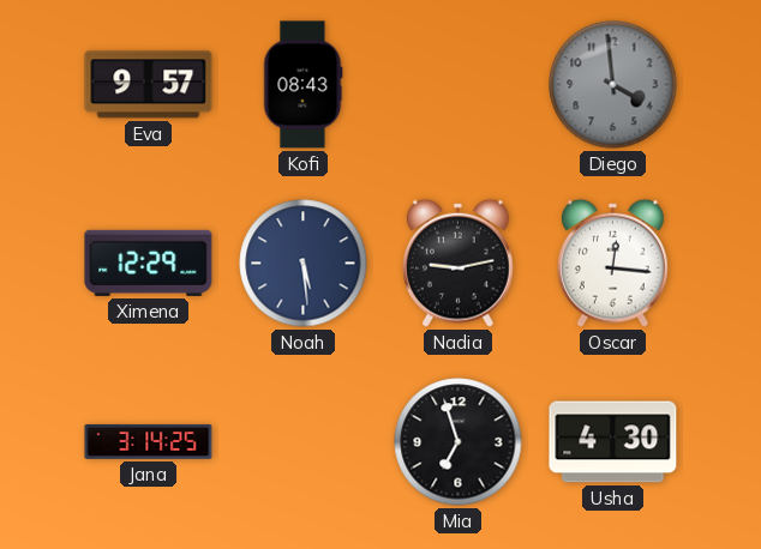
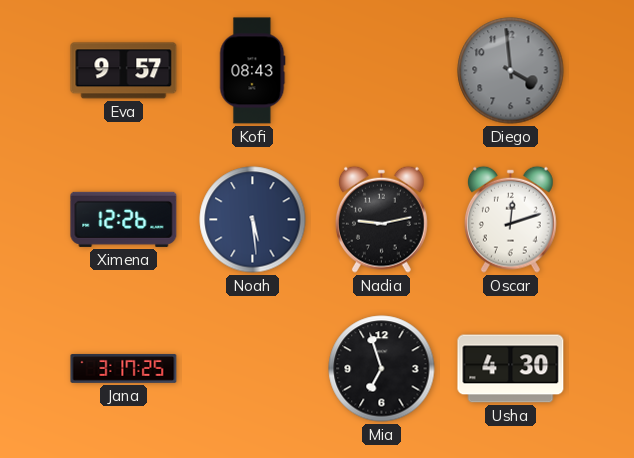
Ximena: 12:29 -> 12:26
Oscar: 12:16 -> 12:12
Jana: 3:14 -> 3:17
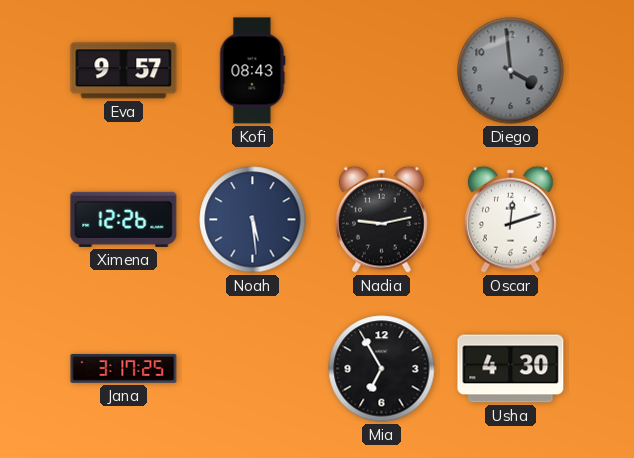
Mia: 6:57 -> 6:55
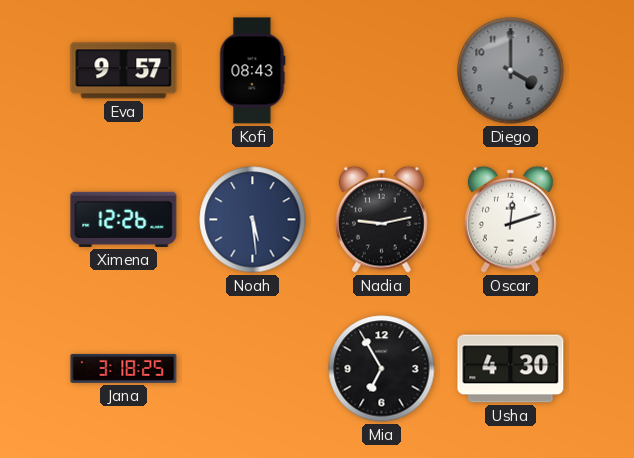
Diego: 3:59 -> 4:00
Jana: 3:17 -> 3:18
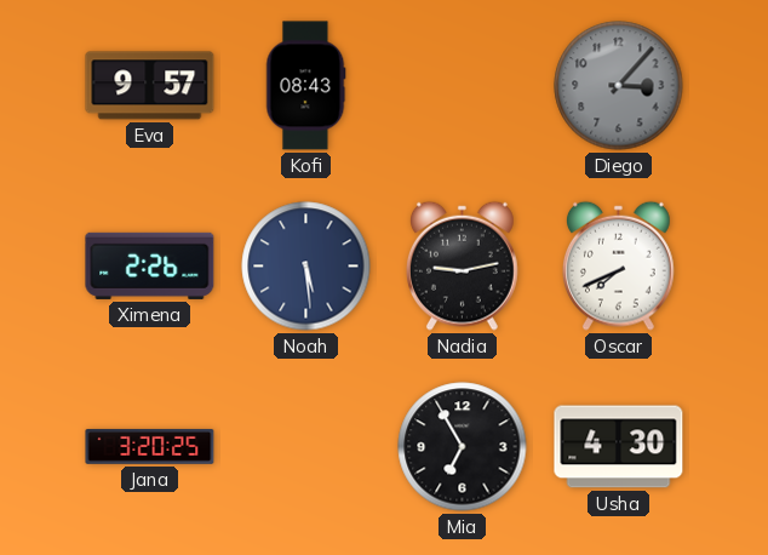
Diego: 4:00 -> 3:07
Ximena: 12:26 -> 2:26
Oscar: 12:12 -> 7:41
Jana: 3:18 -> 3:20
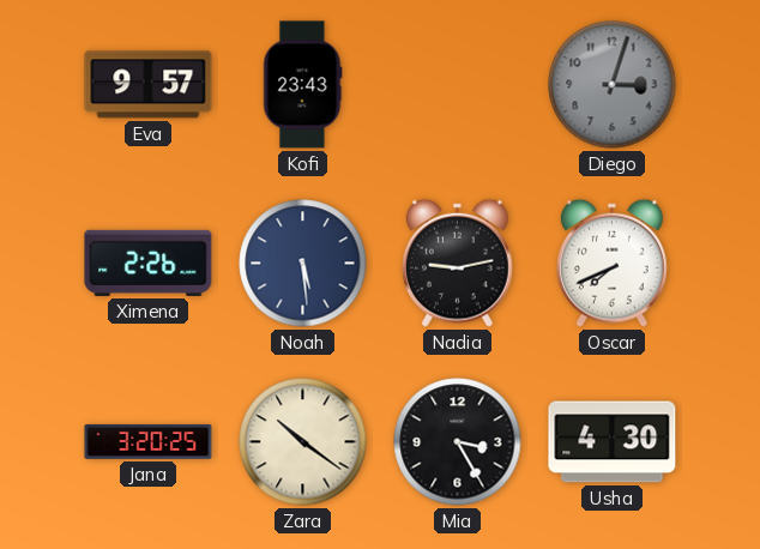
Kofi: 08:43 -> 23:43
Diego: 3:07 -> 3:03
Zara: none -> 10:21
Mia: 6:55 -> 3:25
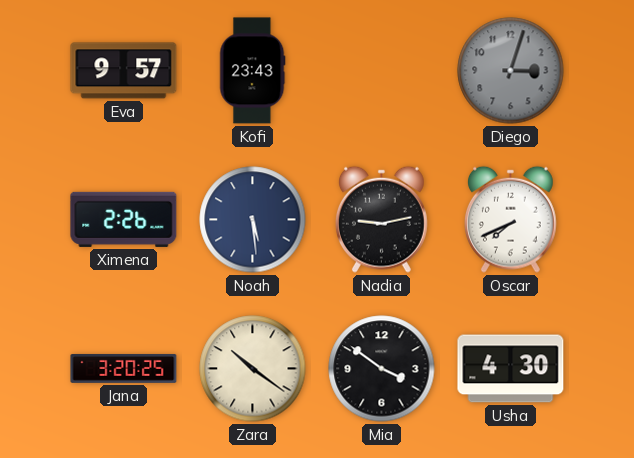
Mia: 3:25 -> 3:51
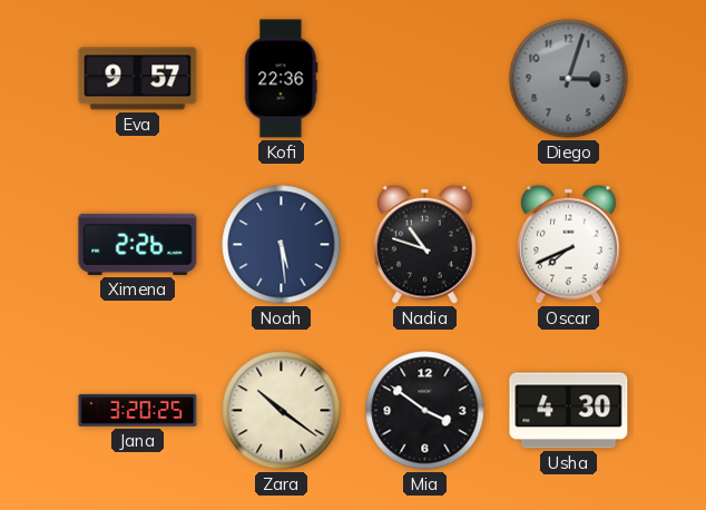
Kofi: 23:43 -> 22:36
Nadia: 9:13 -> 10:48
